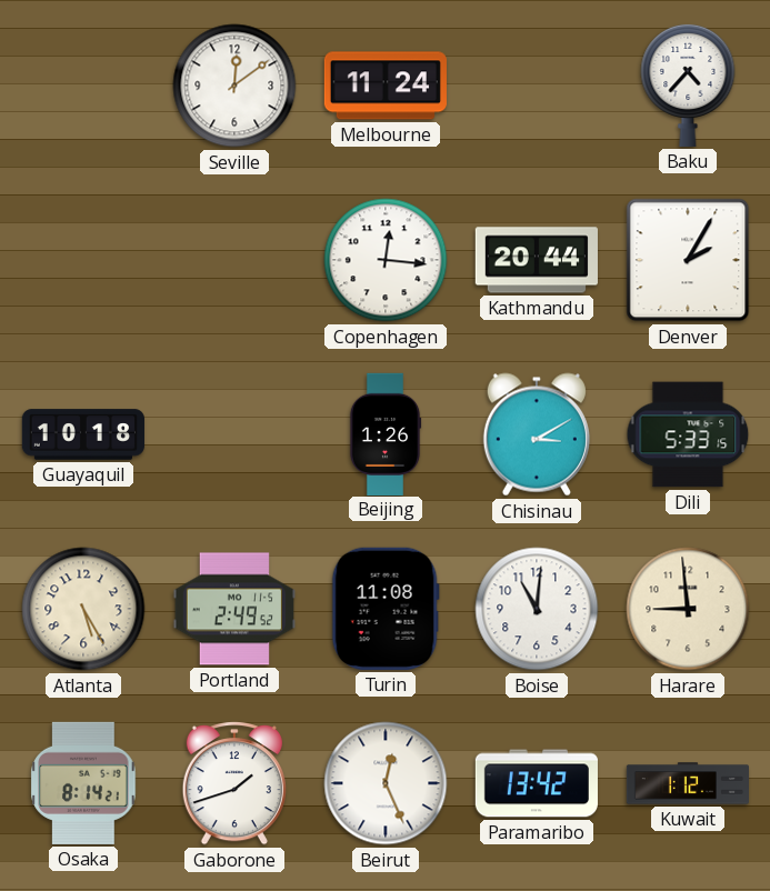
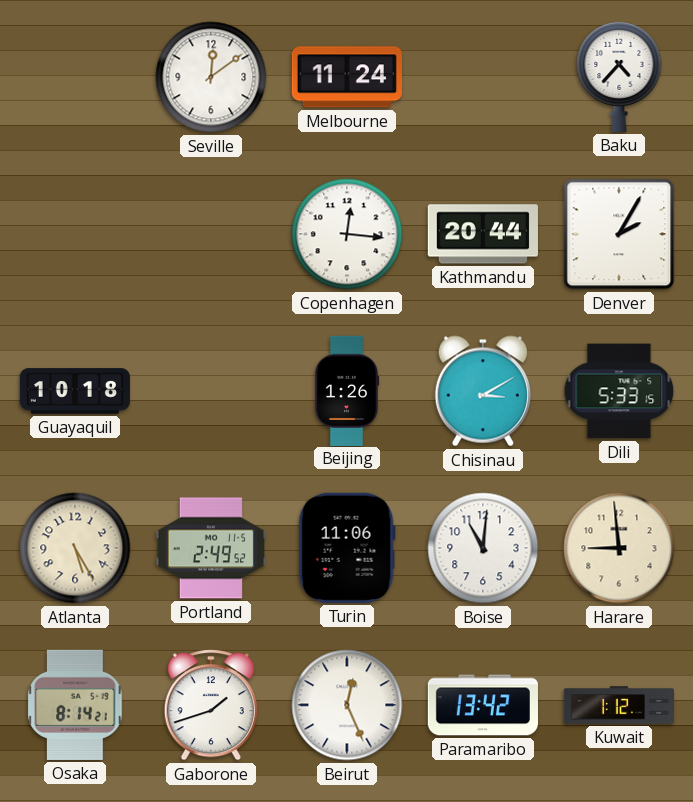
Turin: 11:08 -> 11:06
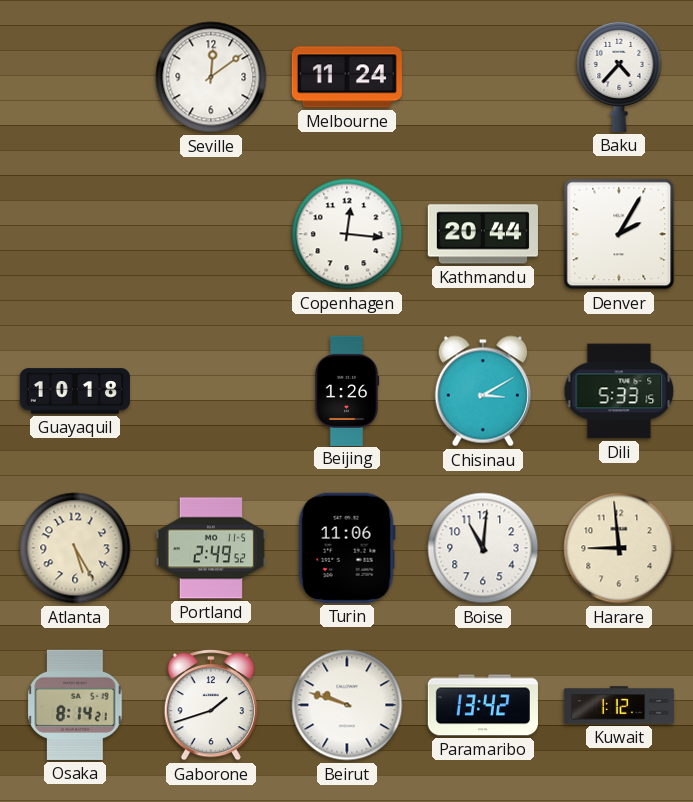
Beirut: 12:26 -> 9:48
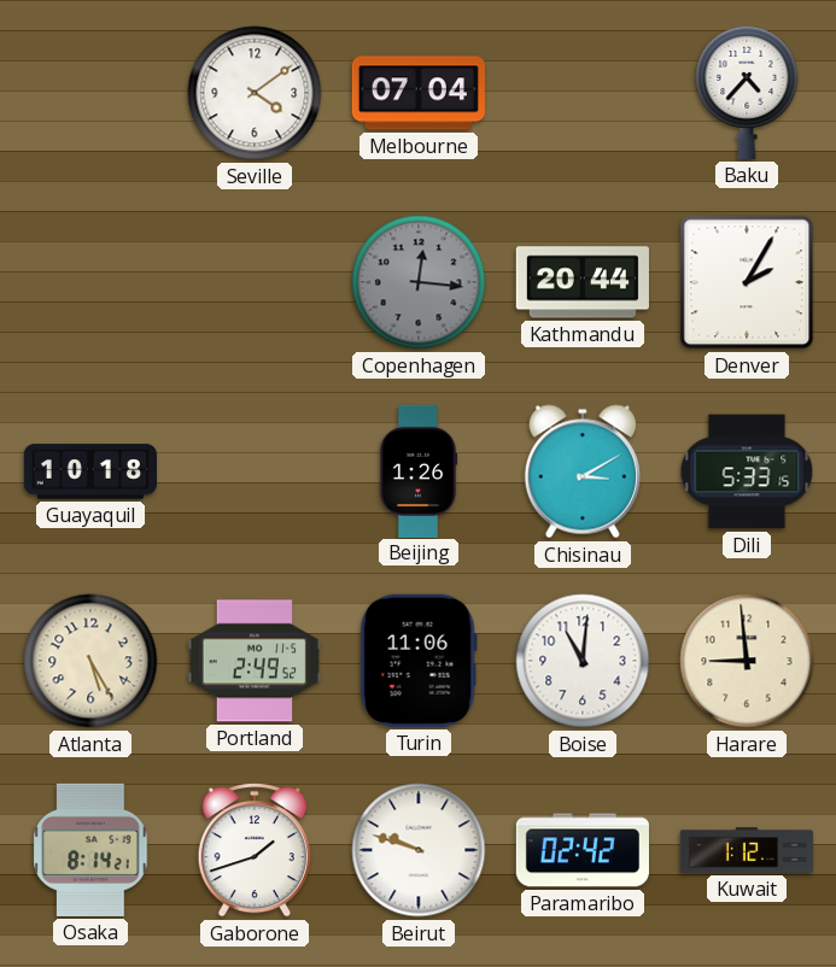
Seville: 12:09 -> 4:09
Melbourne: 11:24 -> 07:04
Copenhagen dial: white -> grey
Paramaribo: 13:42 -> 02:42
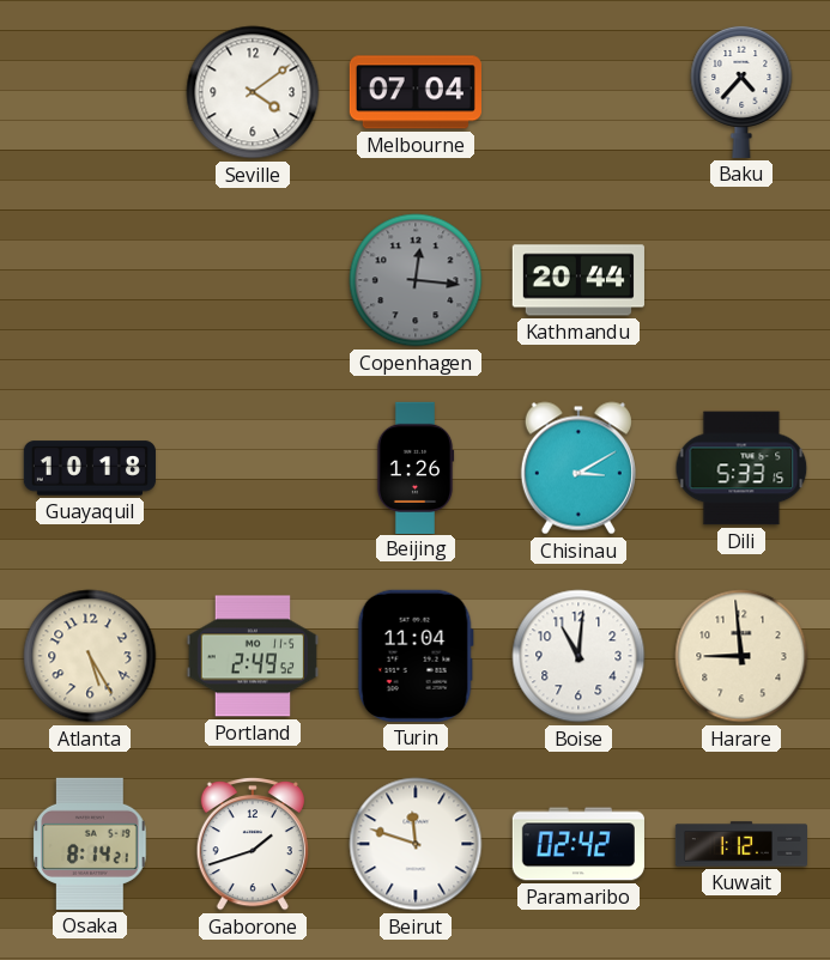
Denver: 2:05 -> none
Turin: 11:06 -> 11:04
Beirut: 9:48 -> 11:48
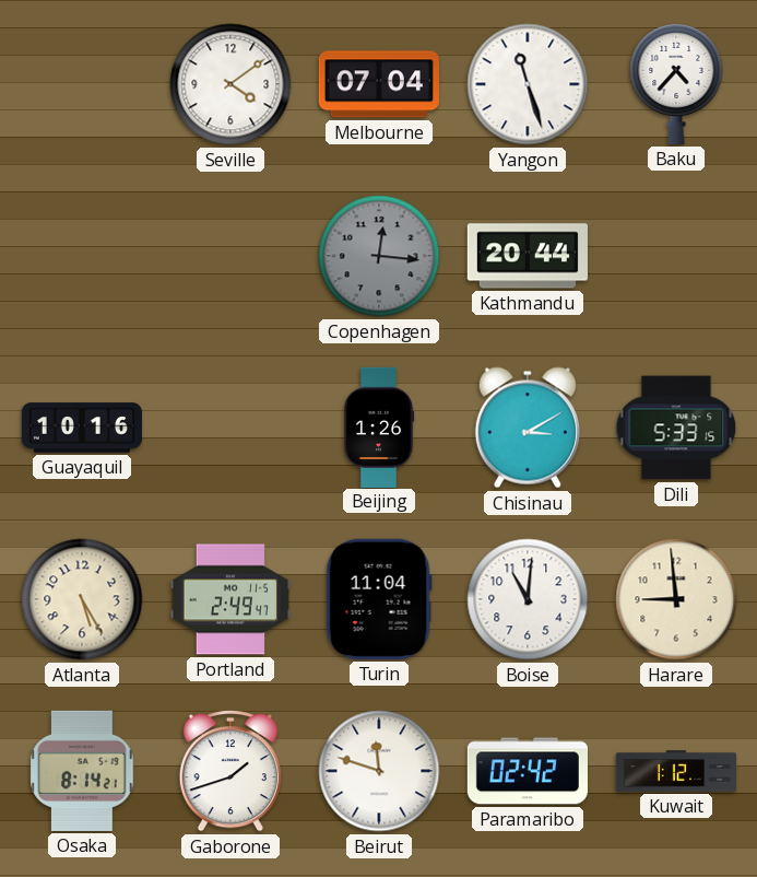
Yangon: none -> 11:27
Guayaquil: 10:18 -> 10:16
Portland: 2:49:52 -> 2:49:47
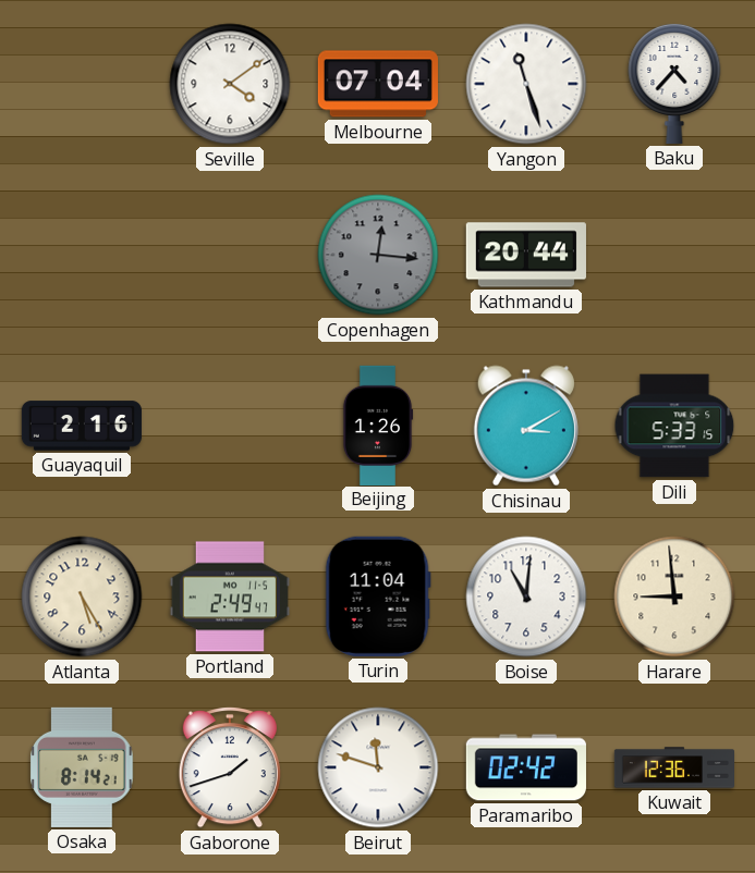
Guayaquil: 10:16 -> 2:16
Kuwait: 1:12 -> 12:36
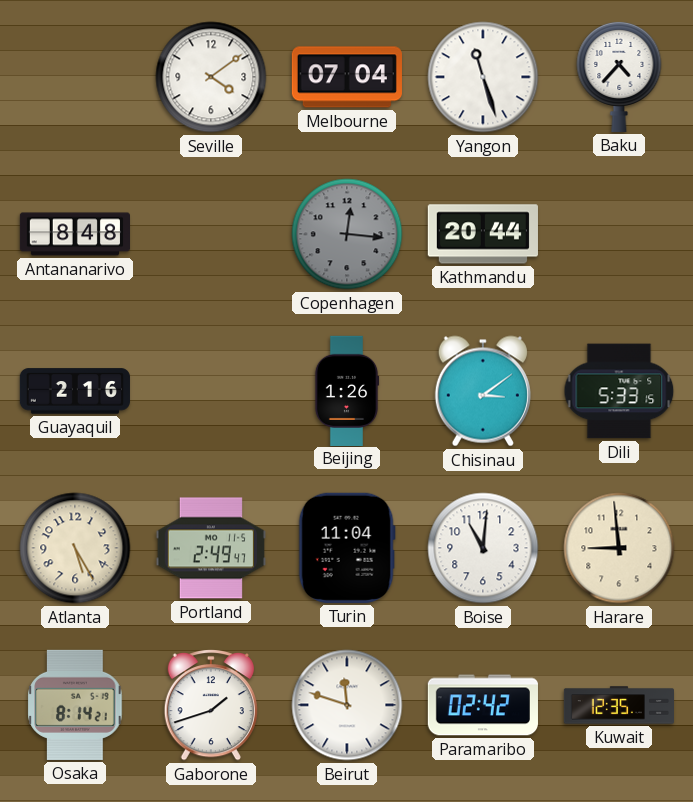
Antananarivo: none -> 8:48
Chisinau: 3:10 -> 3:09
Kuwait: 12:36 -> 12:35
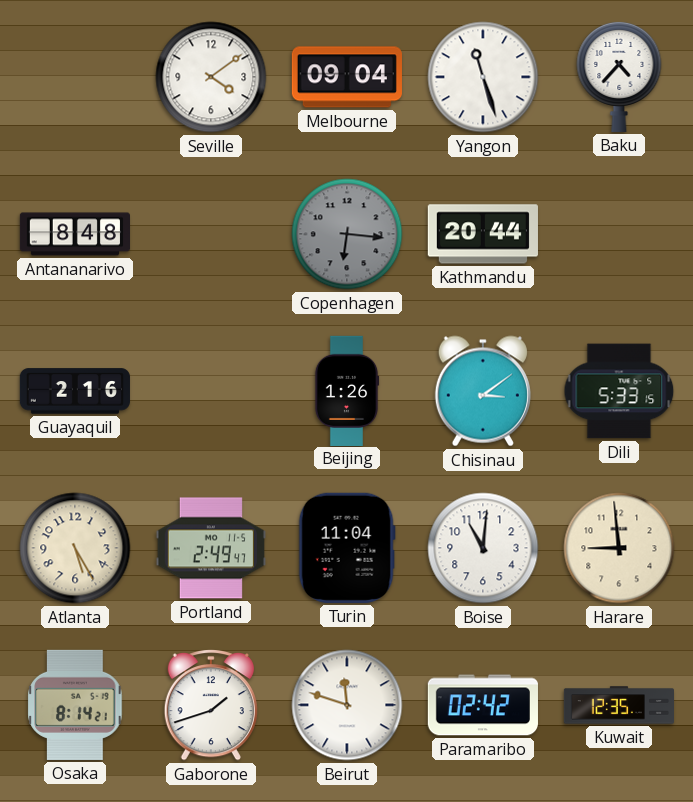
Melbourne: 07:04 -> 09:04
Copenhagen: 12:16 -> 6:16
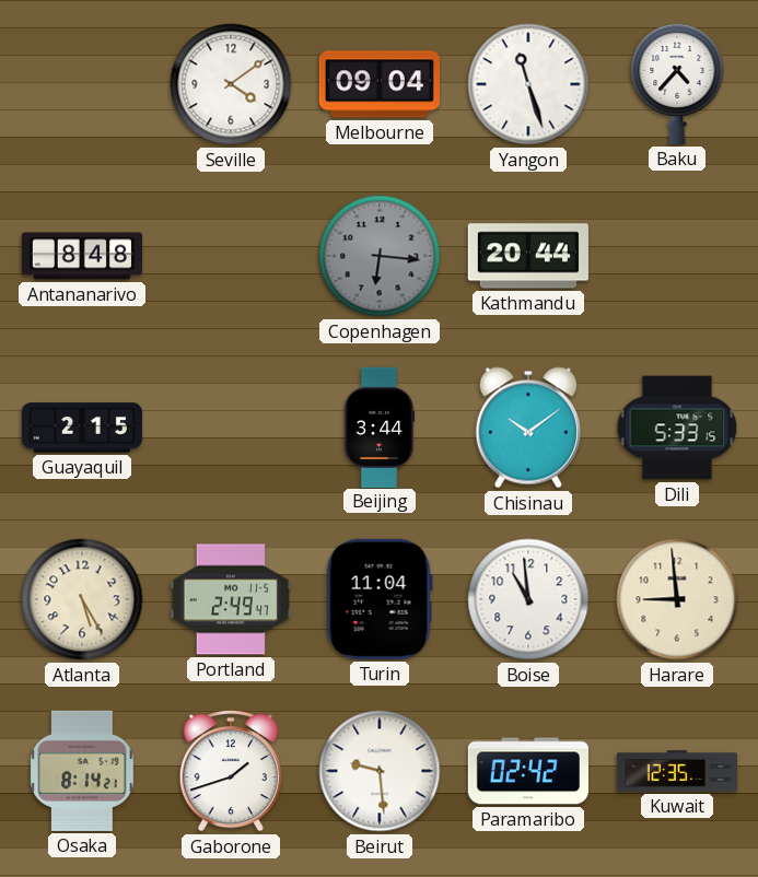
Guayaquil: 2:16 -> 2:15
Beijing: 1:26 -> 3:44
Chisinau: 3:09 -> 10:09
Boise: 11:01 -> 10:59
Beirut: 11:48 -> 9:29
